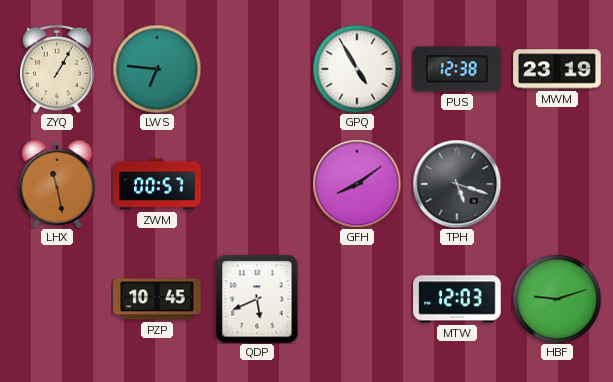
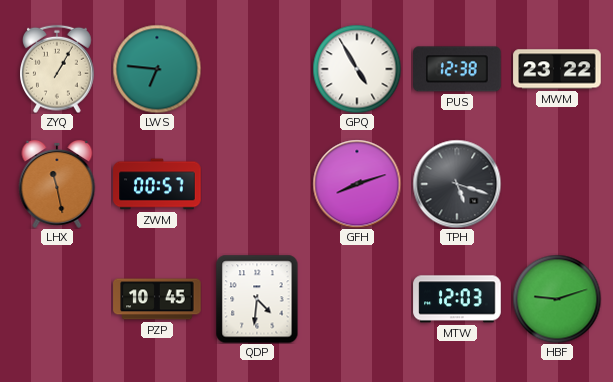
MWM: 23:19 -> 23:22
GFH: 8:09 -> 8:12
QDP: 5:41 -> 4:31
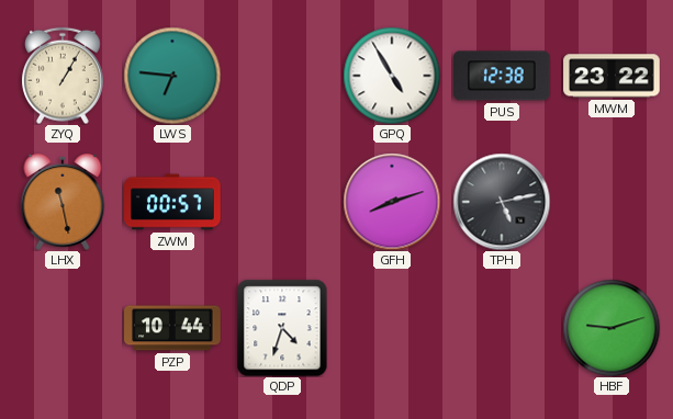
TPH: 5:18 -> 5:13
PZP: 10:45 -> 10:44
QDP: 4:31 -> 4:33
MTW: 12:03 -> none
